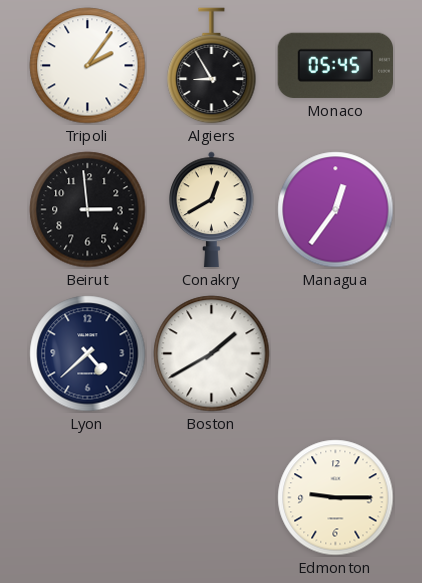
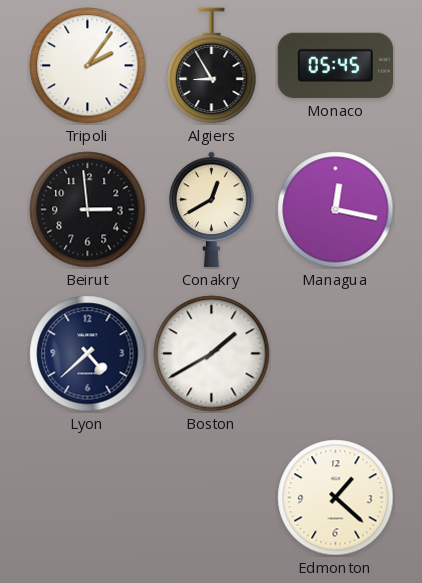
Managua: 12:36 -> 12:17
Edmonton: 9:15 -> 1:22
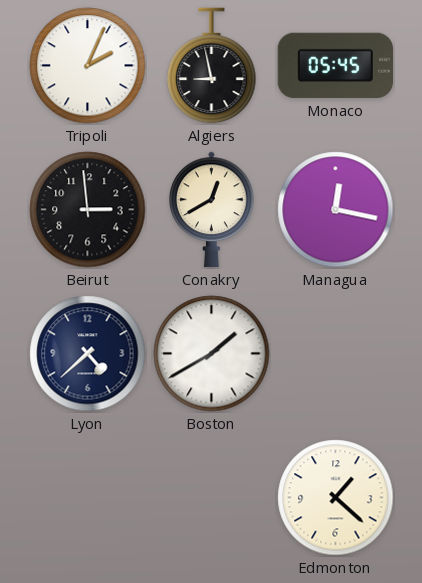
Tripoli: 2:06 -> 2:04
Algiers: 8:55 -> 8:58
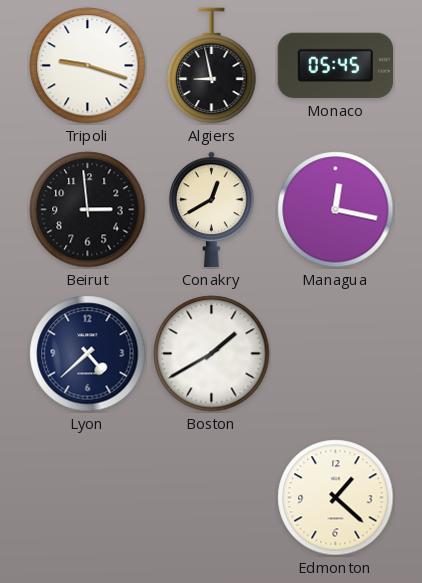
Tripoli: 2:04 -> 9:18
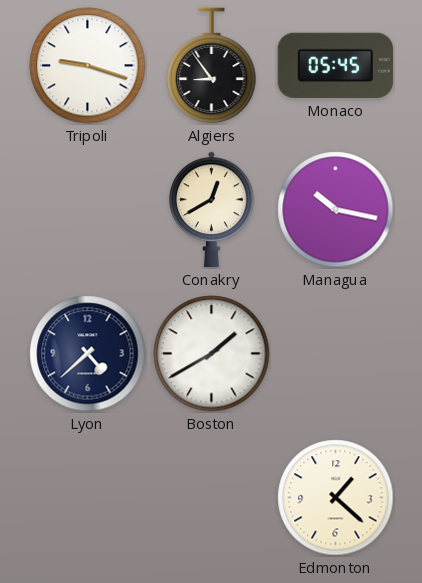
Algiers: 8:58 -> 8:54
Beirut: 2:59 -> none
Managua: 12:17 -> 10:17
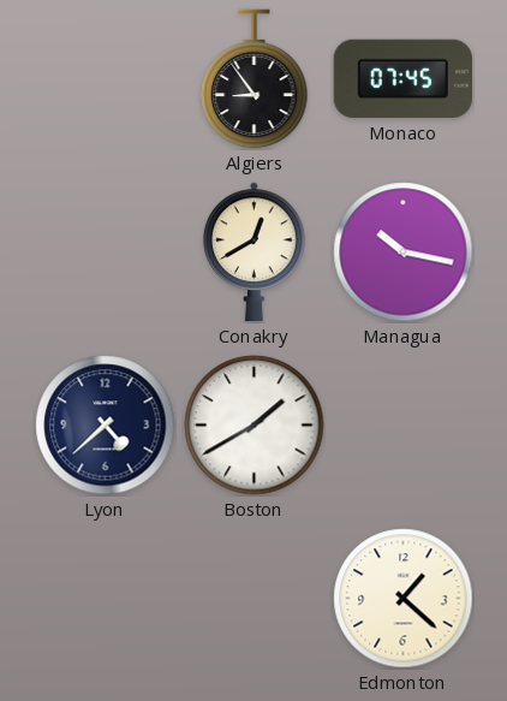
Tripoli: 9:18 -> none
Monaco: 05:45 -> 07:45
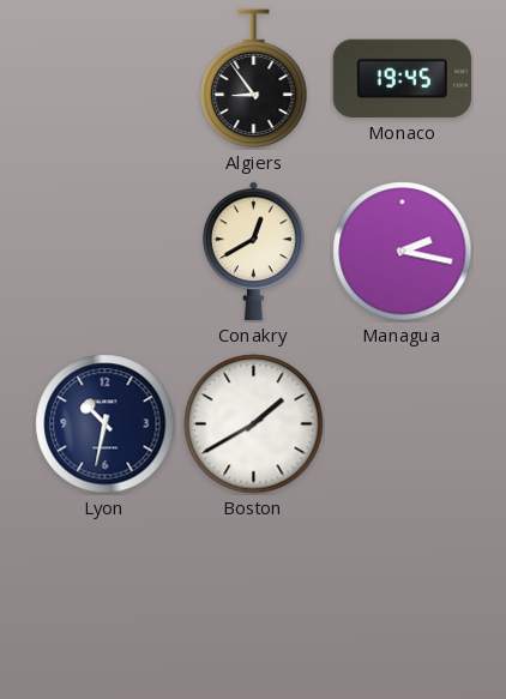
Monaco: 07:45 -> 19:45
Managua: 10:17 -> 2:17
Lyon: 4:38 -> 10:32
Edmonton: 1:22 -> none
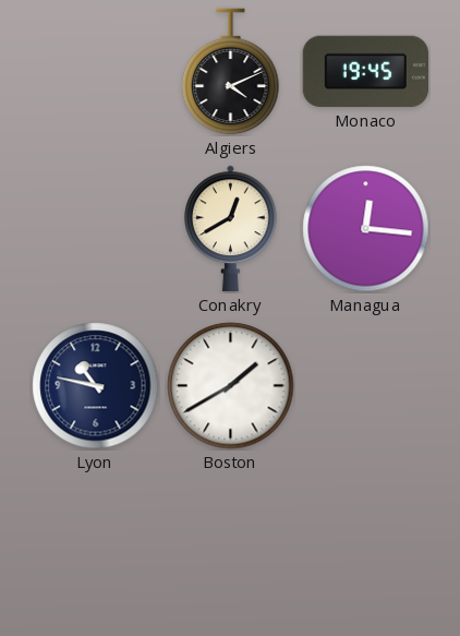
Algiers: 8:54 -> 4:11
Managua: 2:17 -> 12:16
Lyon: 10:32 -> 10:47
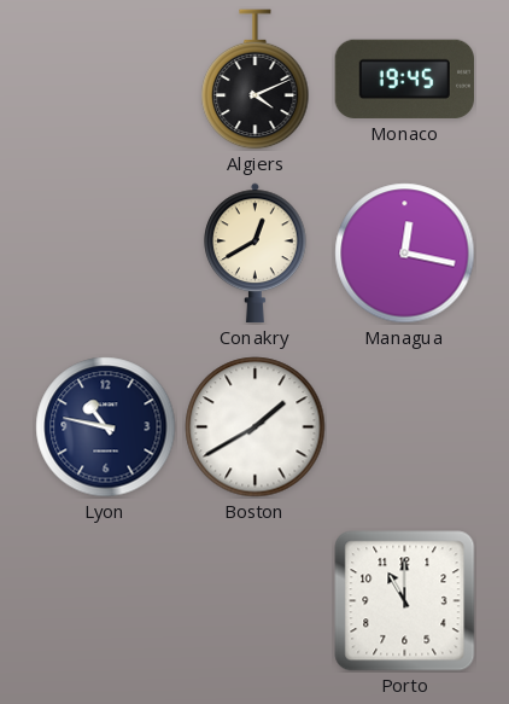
Managua: 12:16 -> 12:17
Porto: none -> 11:00
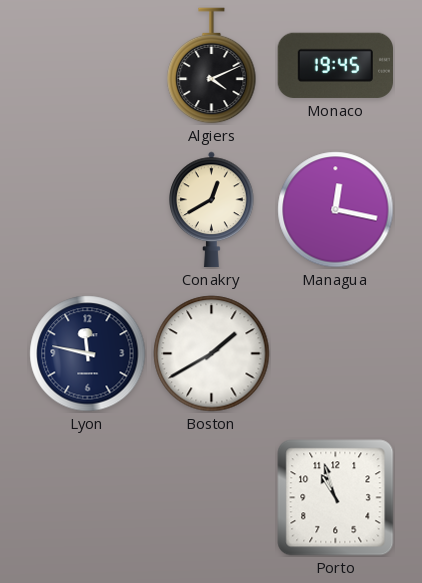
Lyon: 10:47 -> 11:47
Porto: 11:00 -> 10:57
